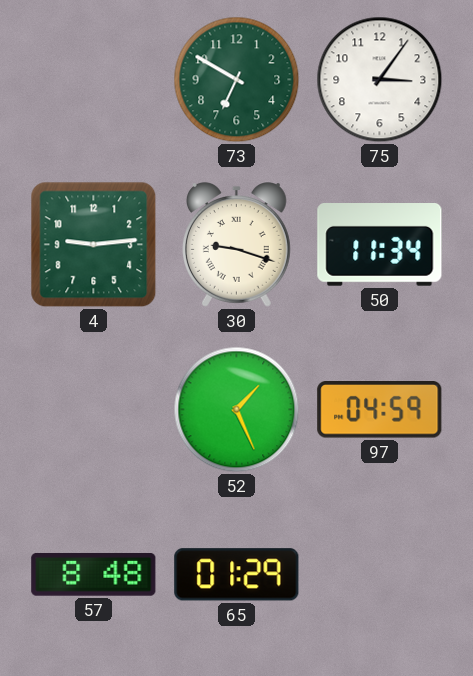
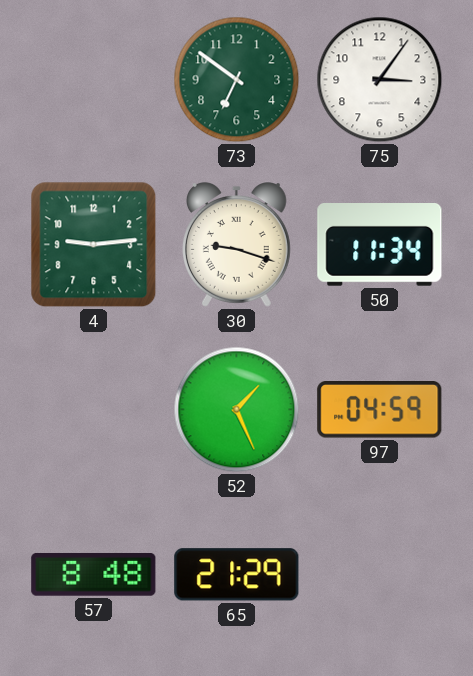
73: 6:50 -> 6:51
65: 01:29 -> 21:29
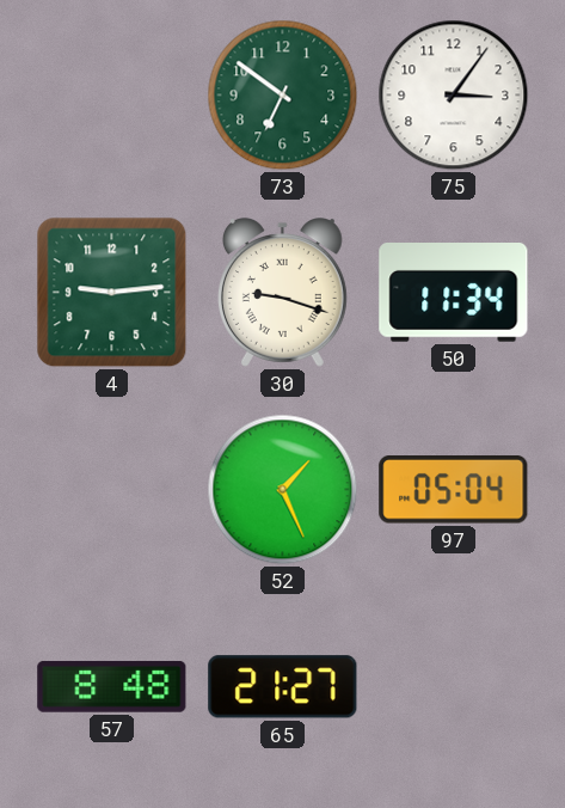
97: 04:59 -> 05:04
65: 21:29 -> 21:27
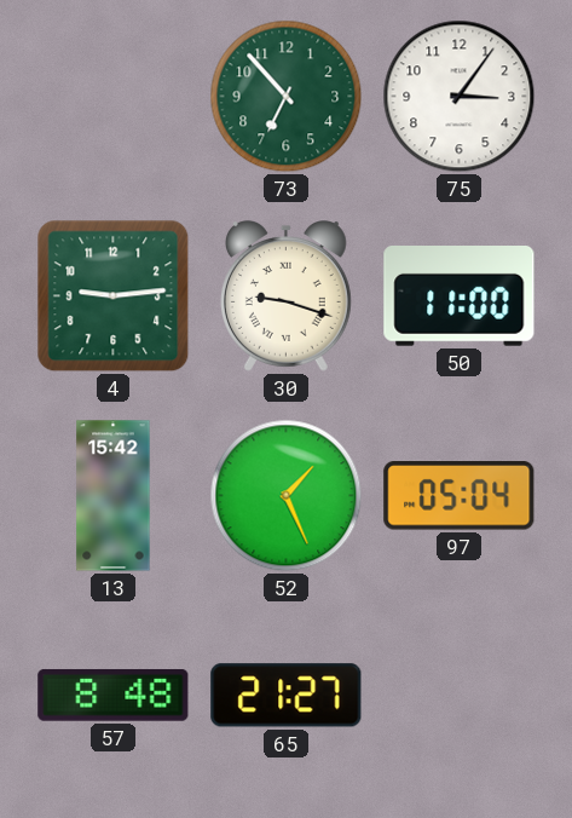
73: 6:51 -> 6:53
50: 11:34 -> 11:00
13: none -> 15:42
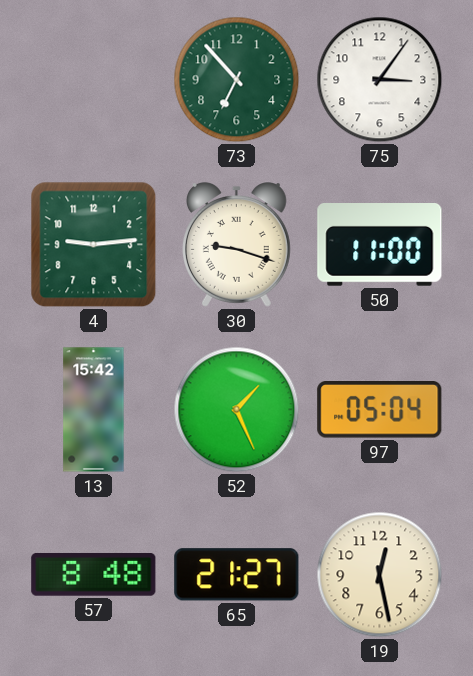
19: none -> 12:28
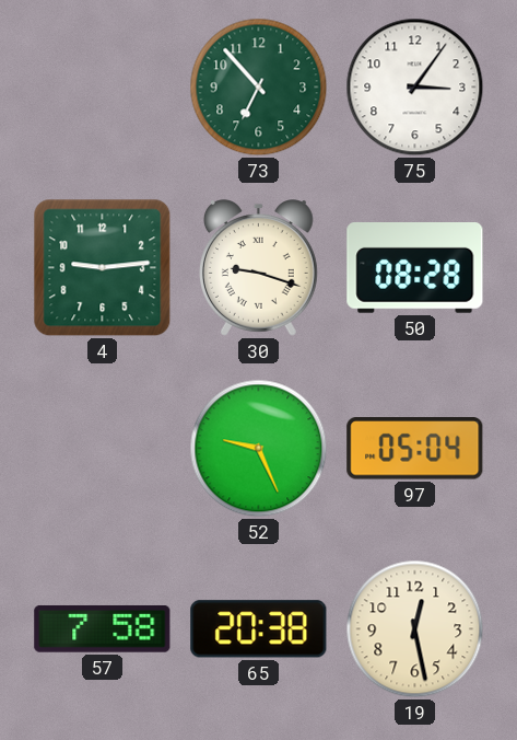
50: 11:00 -> 08:28
13: 15:42 -> none
52: 1:26 -> 9:26
57: 8:48 -> 7:58
65: 21:27 -> 20:38
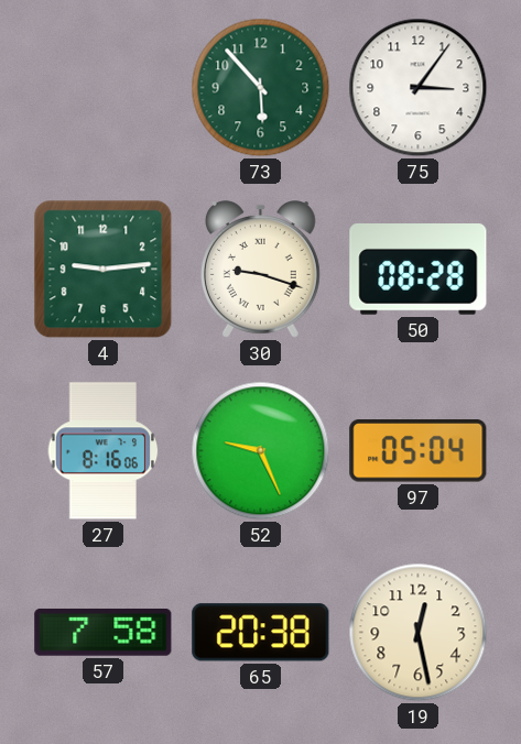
73: 6:53 -> 5:53
27: none -> 8:16
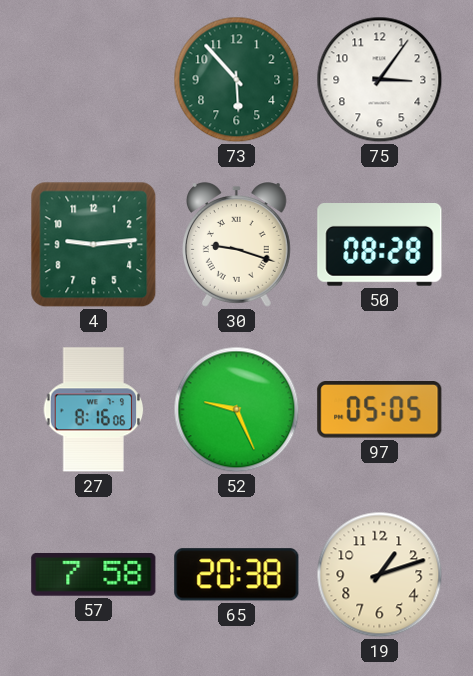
97: 05:04 -> 05:05
19: 12:28 -> 1:12
